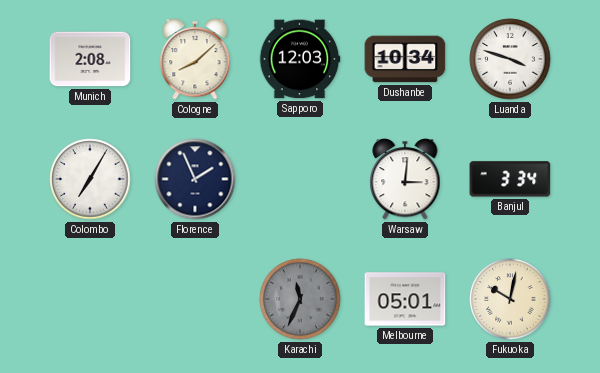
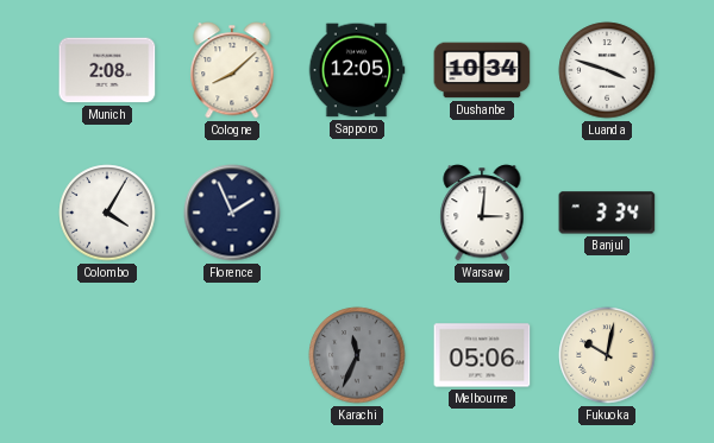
Sapporo: 12:03 -> 12:05
Colombo: 7:05 -> 4:05
Melbourne: 05:01 -> 05:06
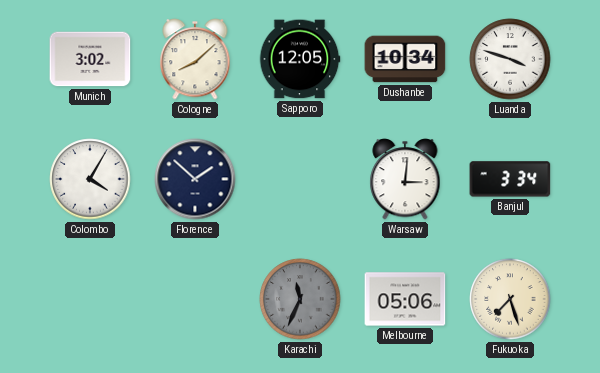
Munich: 2:08 -> 3:02
Florence: 1:56 -> 1:52
Fukuoka: 10:02 -> 7:27
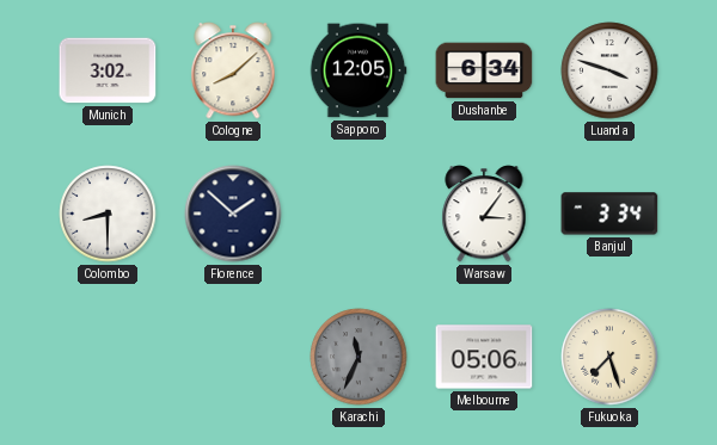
Dushanbe: 10:34 -> 6:34
Colombo: 4:05 -> 8:30
Warsaw: 3:01 -> 3:06
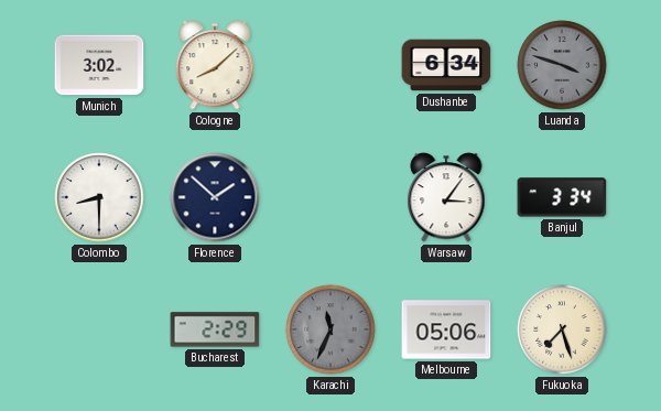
Sapporo: 12:05 -> none
Luanda dial: white -> grey
Bucharest: none -> 2:29
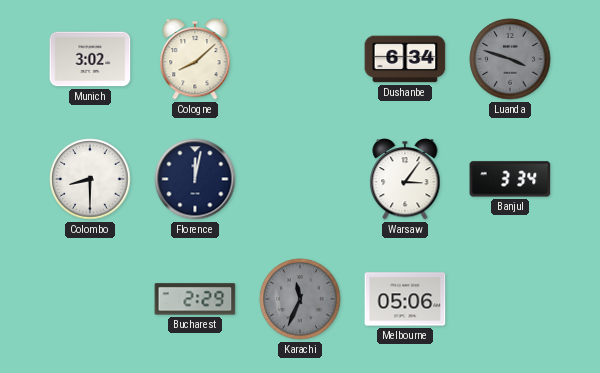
Florence: 1:52 -> 12:02
Fukuoka: 7:27 -> none
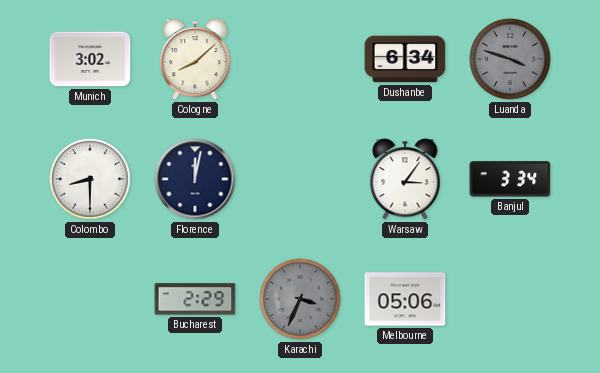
Karachi: 11:34 -> 3:34
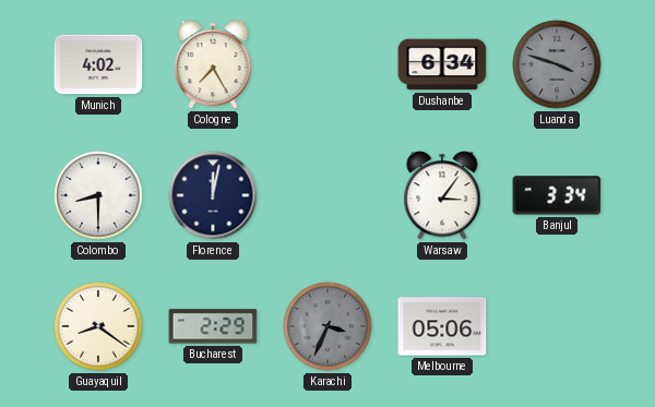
Munich: 3:02 -> 4:02
Cologne: 8:08 -> 7:25
Guayaquil: none -> 8:21
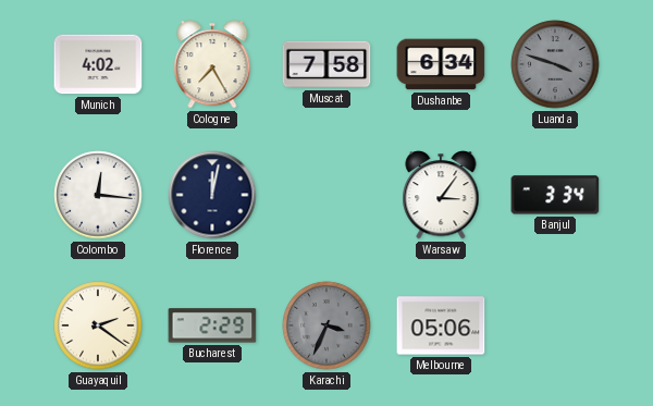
Muscat: none -> 7:58
Colombo: 8:30 -> 12:16
Guayaquil: 8:21 -> 2:21
